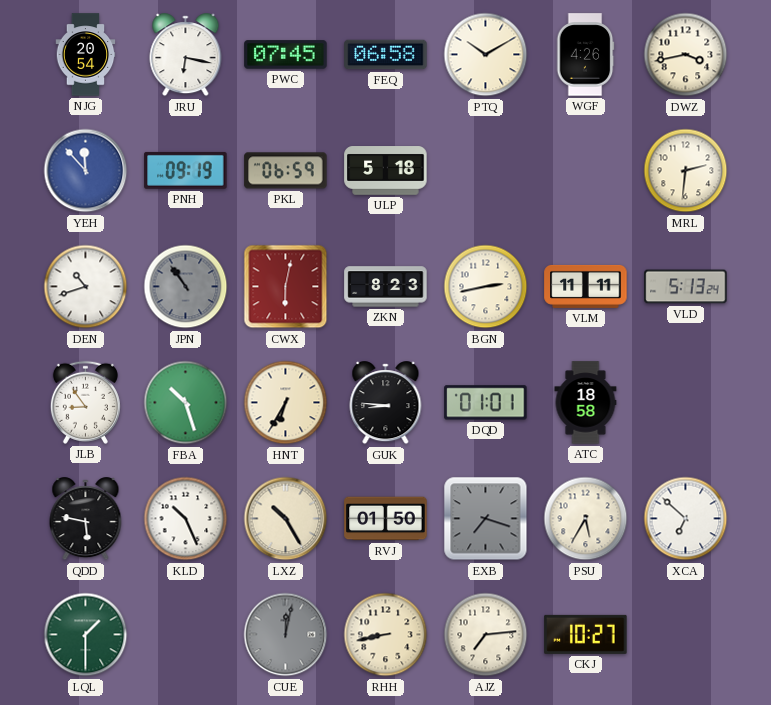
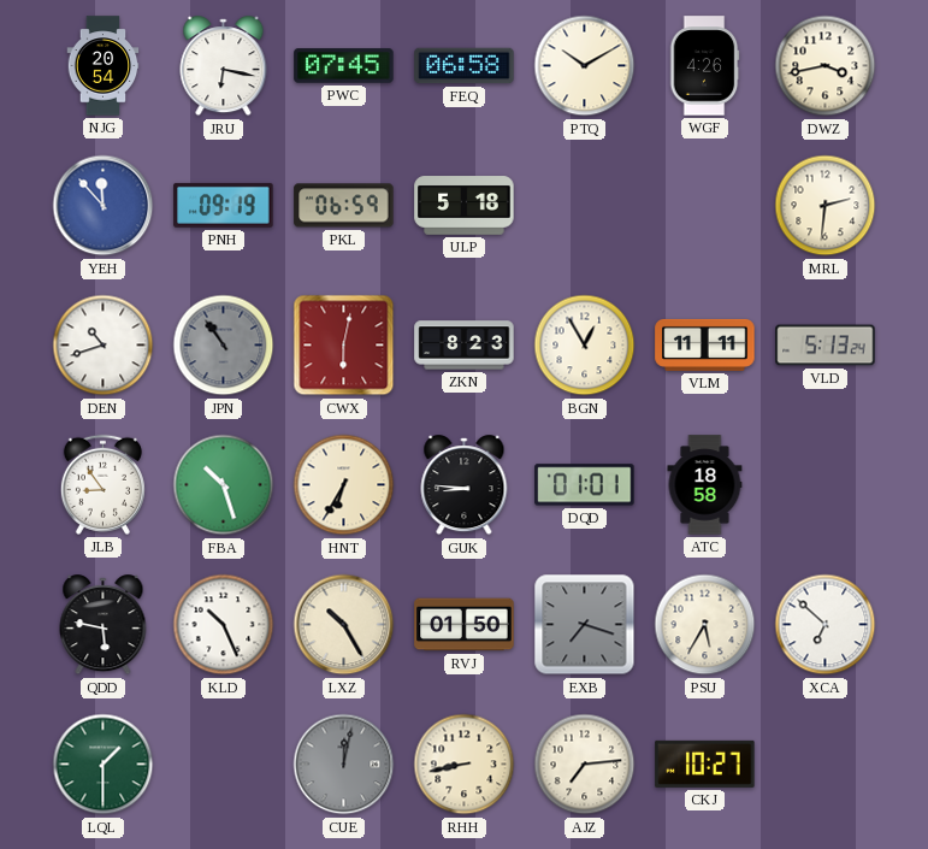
BGN: 2:43 -> 12:55
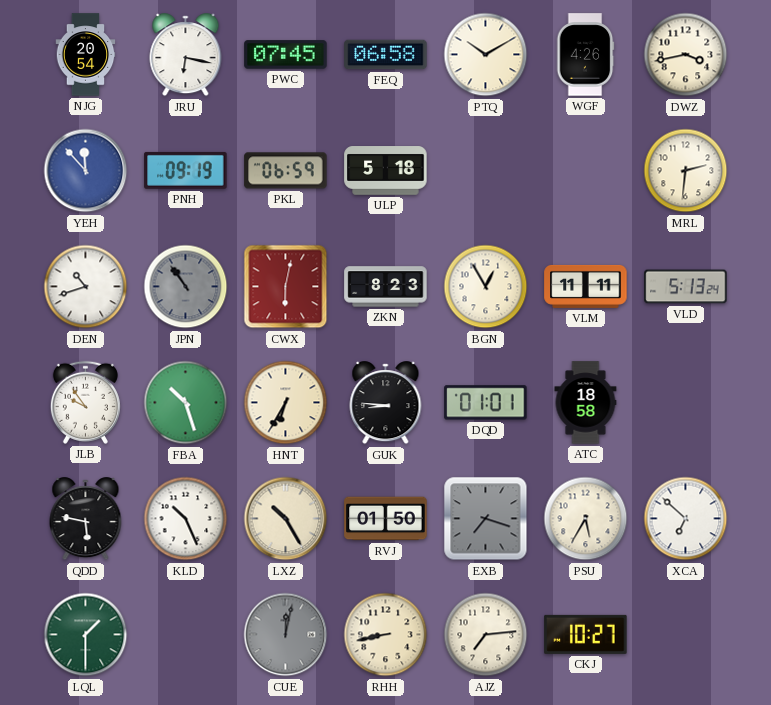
JLB: 8:54 -> 9:54
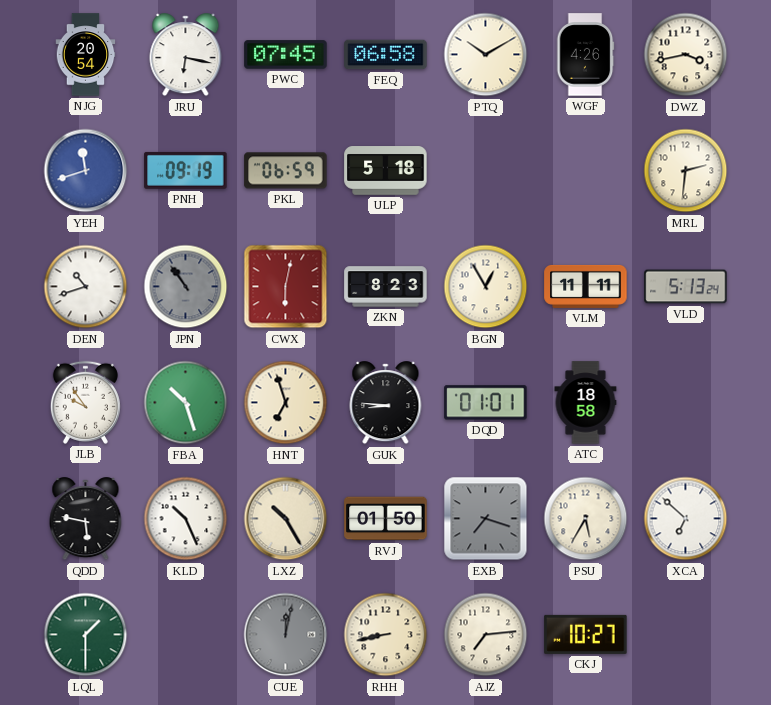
YEH: 11:53 -> 11:42
HNT: 6:35 -> 6:57
